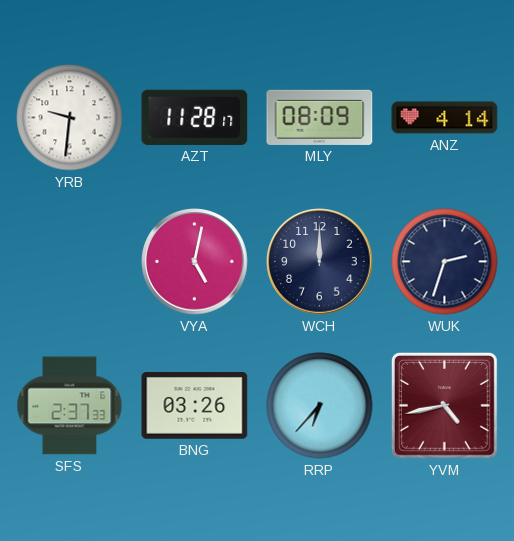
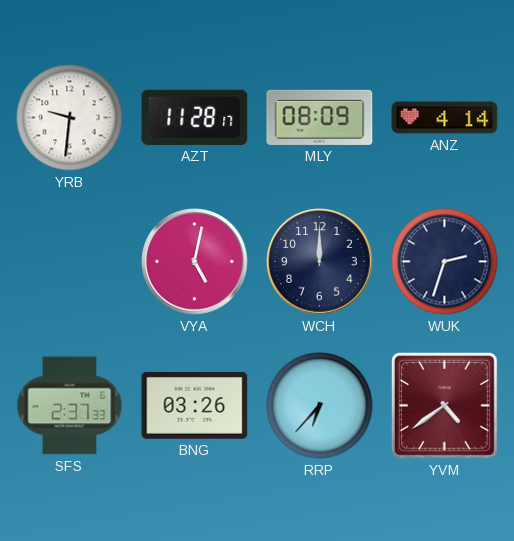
YVM: 4:43 -> 4:39
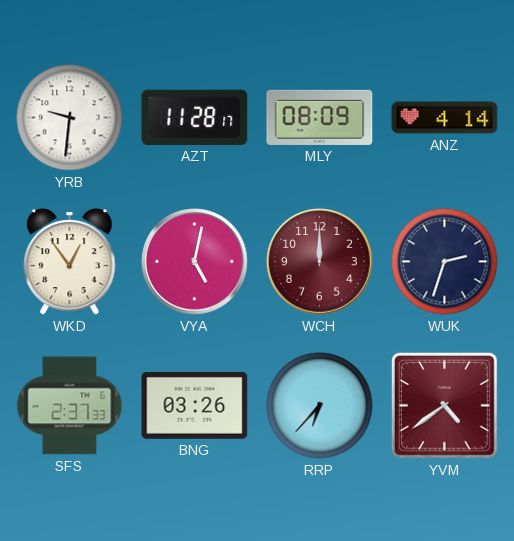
WKD: none -> 12:54
WCH dial: navy -> burgundy
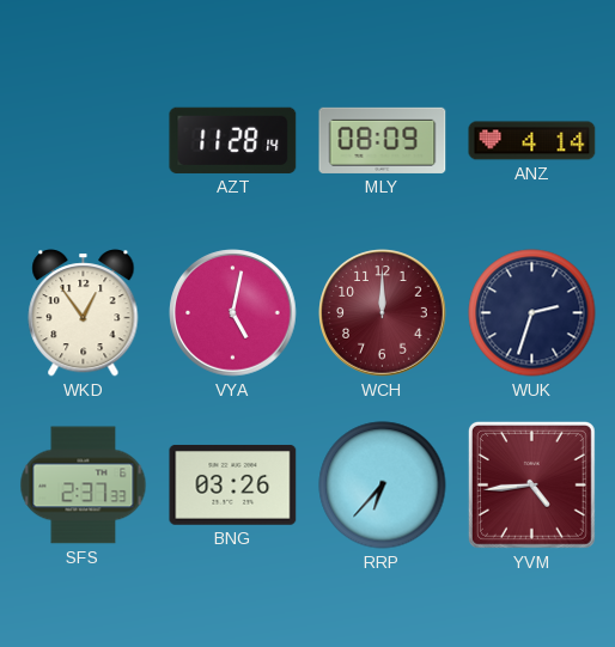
YRB: 9:31 -> none
AZT: 11:28:17 -> 11:28:14
YVM: 4:39 -> 4:44
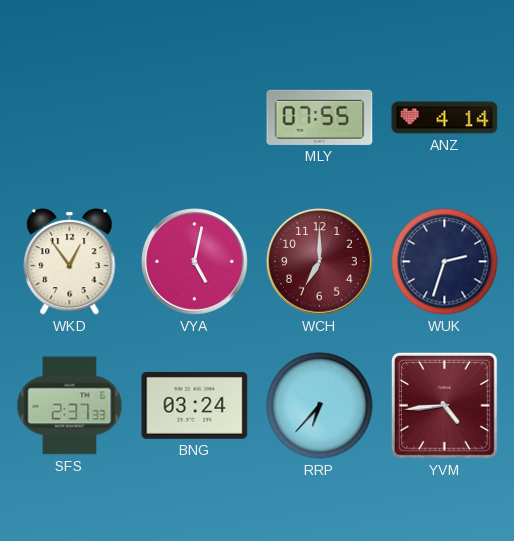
AZT: 11:28 -> none
MLY: 08:09 -> 07:55
WCH: 12:00 -> 7:00
BNG: 03:26 -> 03:24
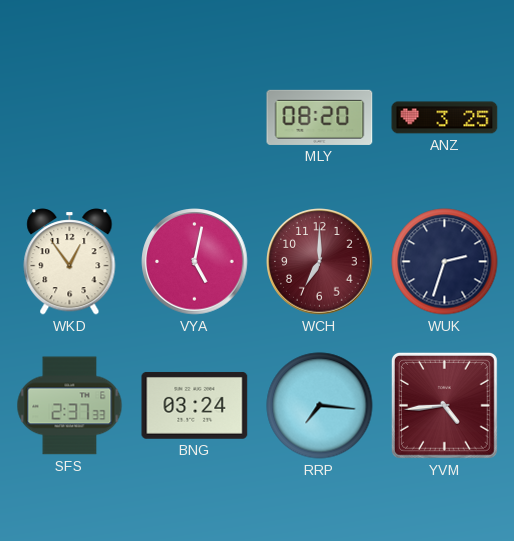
MLY: 07:55 -> 08:20
ANZ: 4:14 -> 3:25
RRP: 6:37 -> 7:16
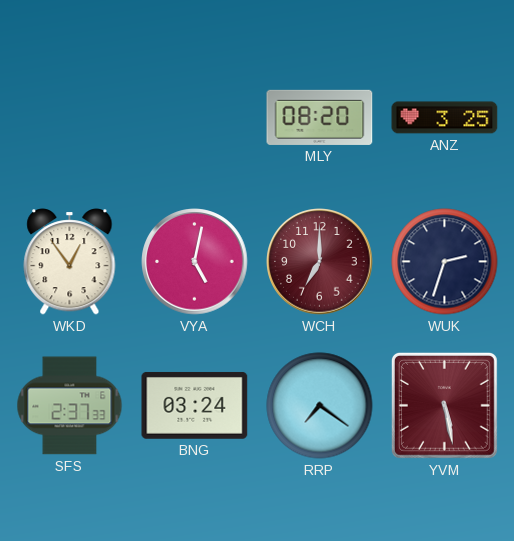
RRP: 7:16 -> 7:21
YVM: 4:44 -> 5:28
